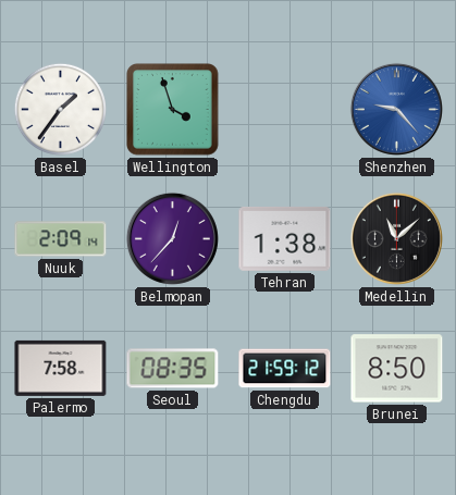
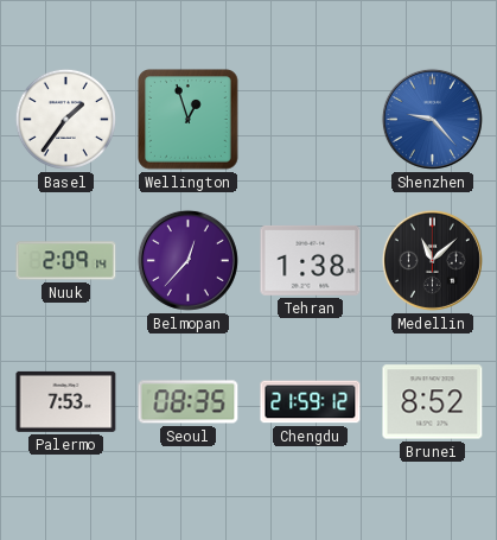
Wellington: 3:57 -> 12:57
Palermo: 7:58 -> 7:53
Brunei: 8:50 -> 8:52
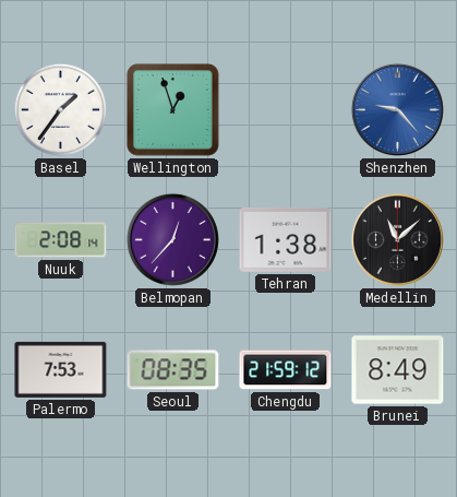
Nuuk: 2:09 -> 2:08
Brunei: 8:52 -> 8:49
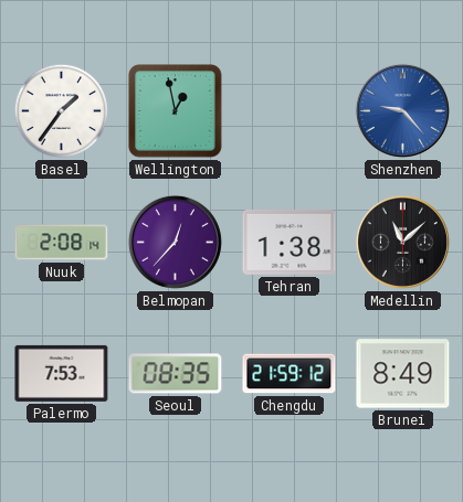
Wellington: 12:57 -> 12:58
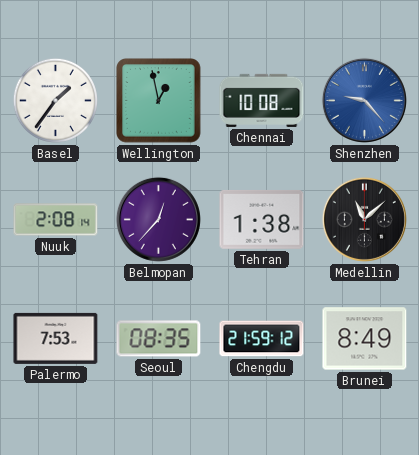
Chennai: none -> 10:08
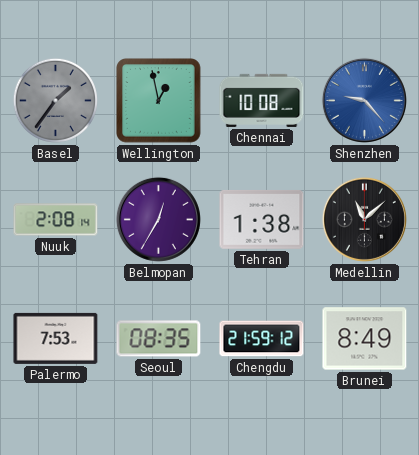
Basel dial: white -> grey
Belmopan: 12:37 -> 12:35
